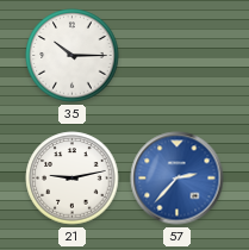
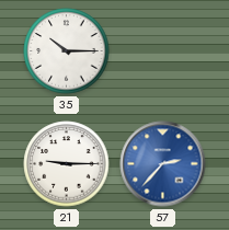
21: 9:13 -> 9:15
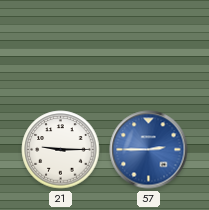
35: 10:15 -> none
57: 2:37 -> 2:45
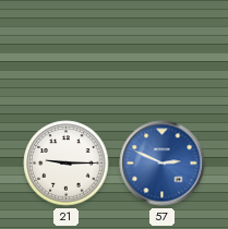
57: 2:45 -> 2:49
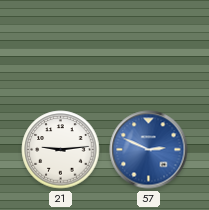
21: 9:15 -> 9:14
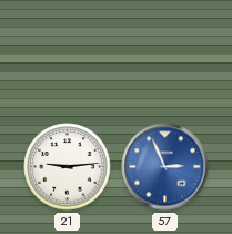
57: 2:49 -> 2:56
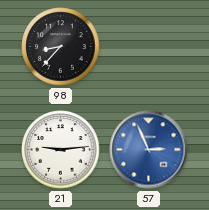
98: none -> 8:37
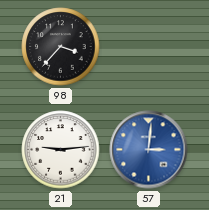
98: 8:37 -> 3:37
57: 2:56 -> 3:01
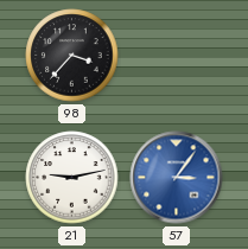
21: 9:14 -> 9:13
57: 3:01 -> 3:06
